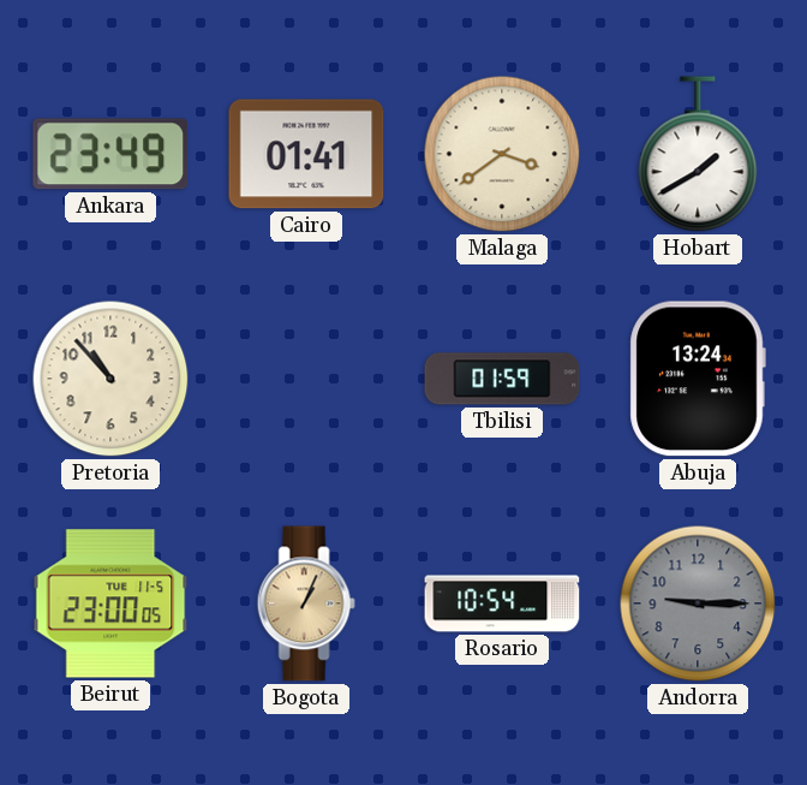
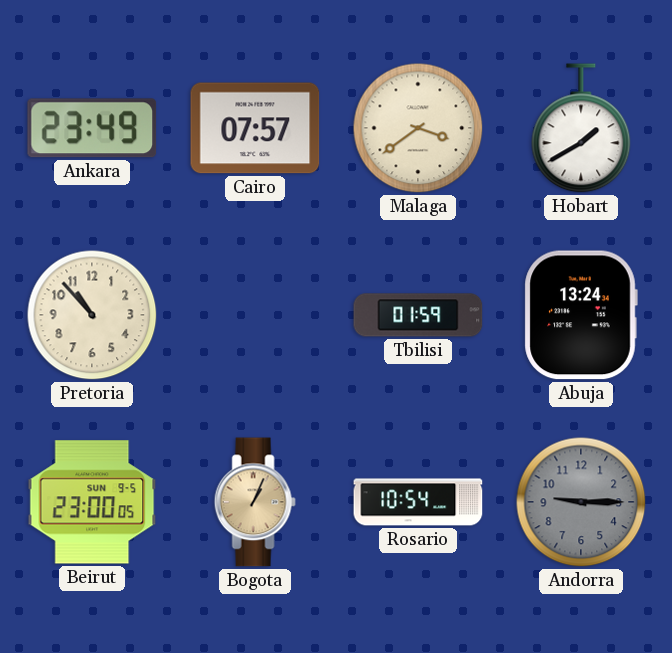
Cairo: 01:41 -> 07:57
Beirut date: TUE 11-5 -> SUN 9-5
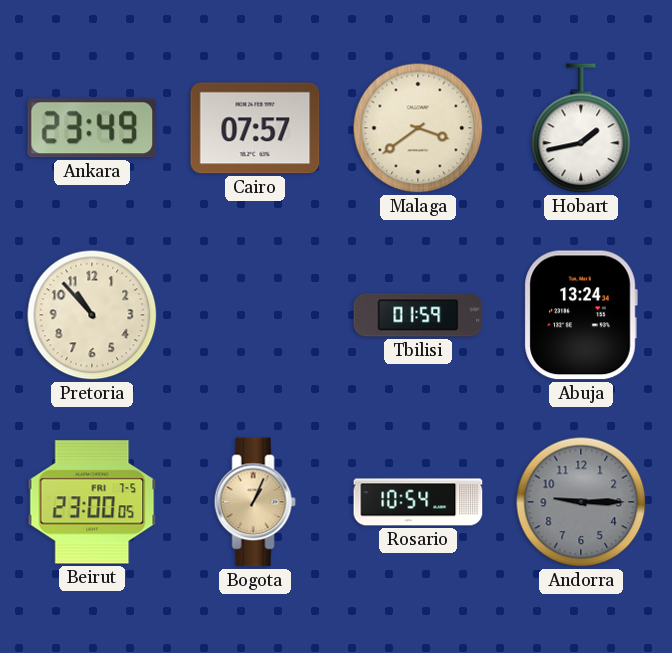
Hobart: 1:40 -> 1:43
Beirut date: SUN 9-5 -> FRI 7-5
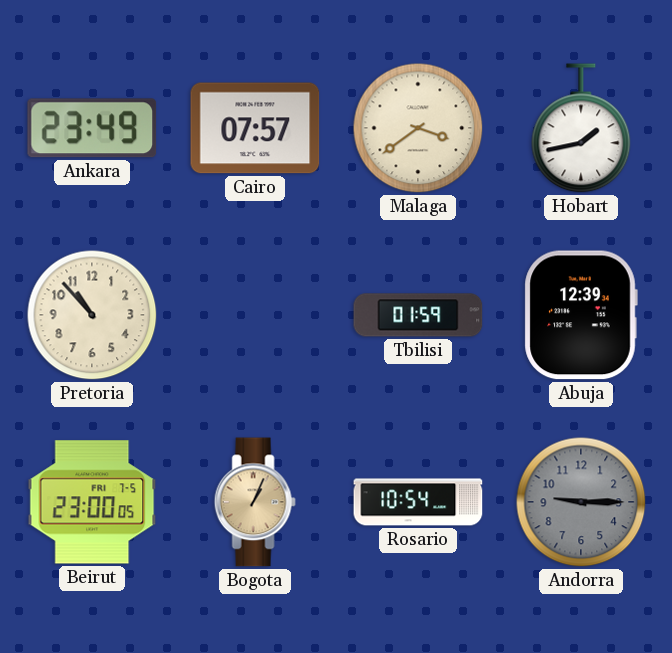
Abuja: 13:24 -> 12:39
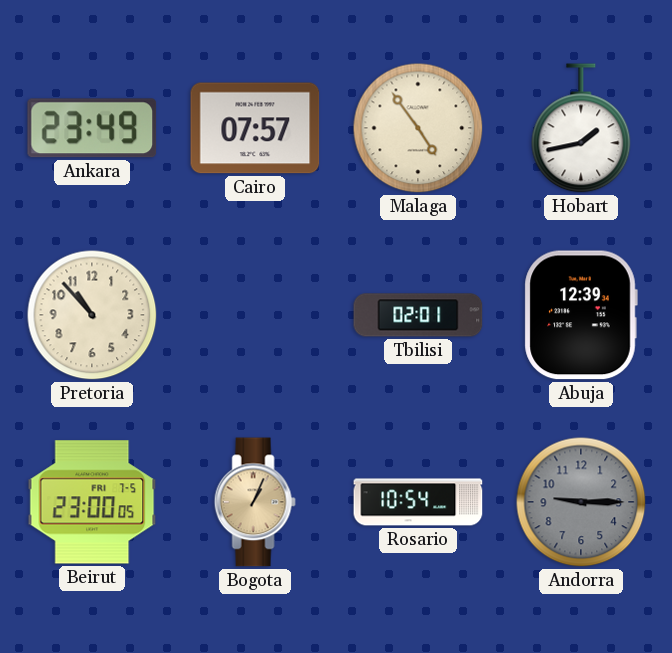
Malaga: 3:39 -> 4:54
Tbilisi: 01:59 -> 02:01
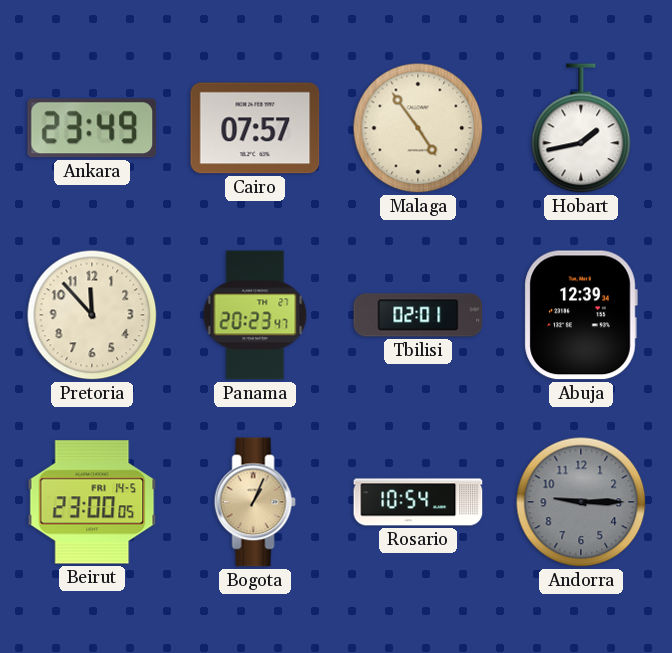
Pretoria: 10:53 -> 11:53
Panama: none -> 20:23
Beirut date: FRI 7-5 -> FRI 14-5
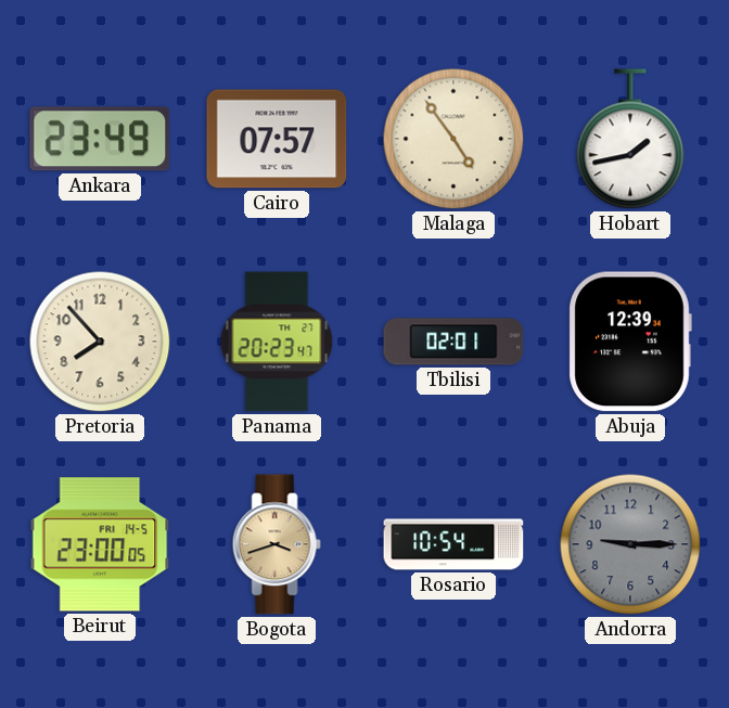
Pretoria: 11:53 -> 7:53
Bogota: 1:04 -> 3:42
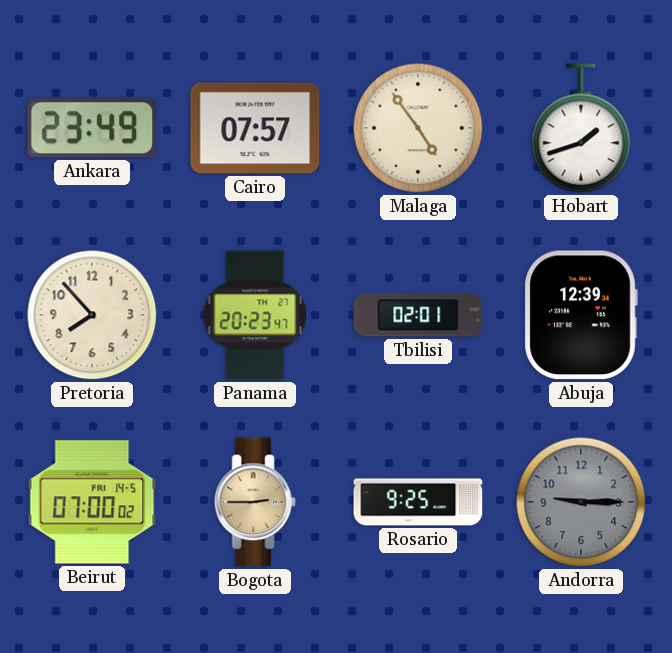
Hobart: 1:43 -> 1:42
Beirut: 23:00 -> 07:00
Bogota: 3:42 -> 2:45
Rosario: 10:54 -> 9:25
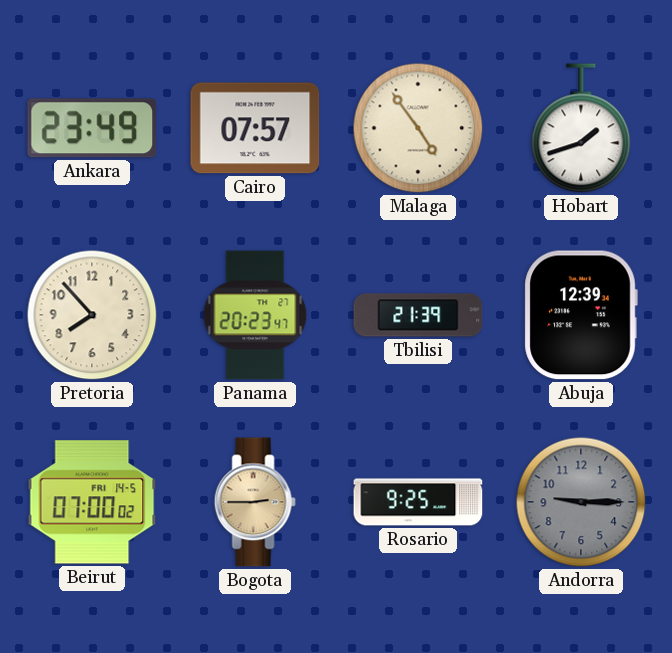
Tbilisi: 02:01 -> 21:39
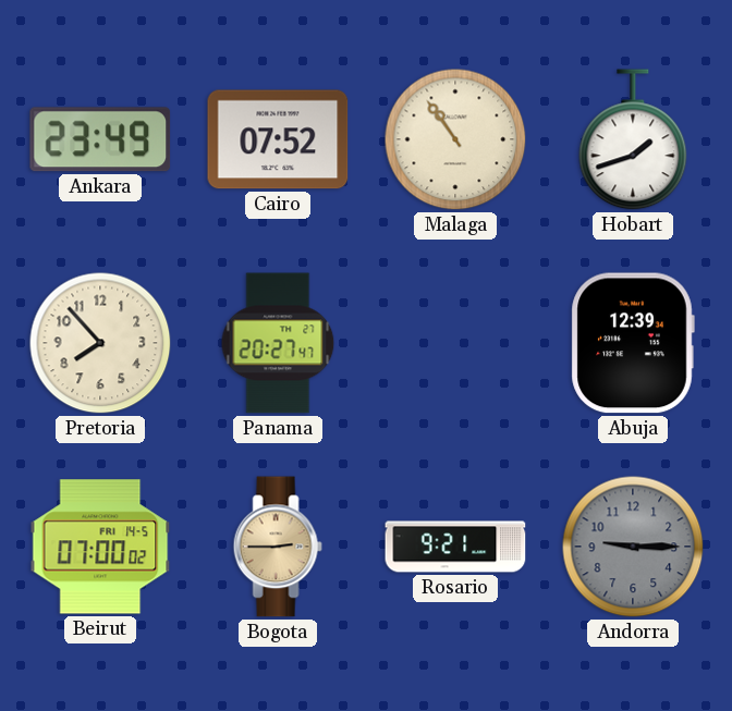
Cairo: 07:57 -> 07:52
Malaga: 4:54 -> 10:54
Panama: 20:23 -> 20:27
Tbilisi: 21:39 -> none
Rosario: 9:25 -> 9:21
